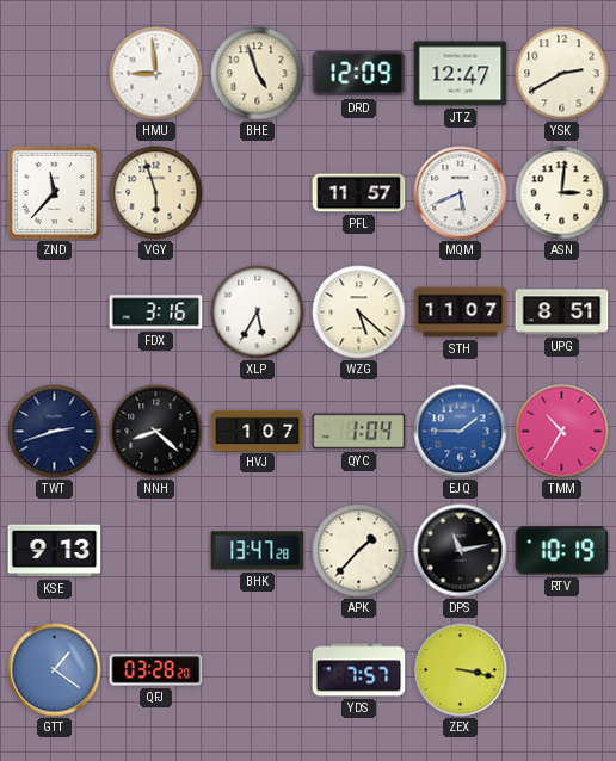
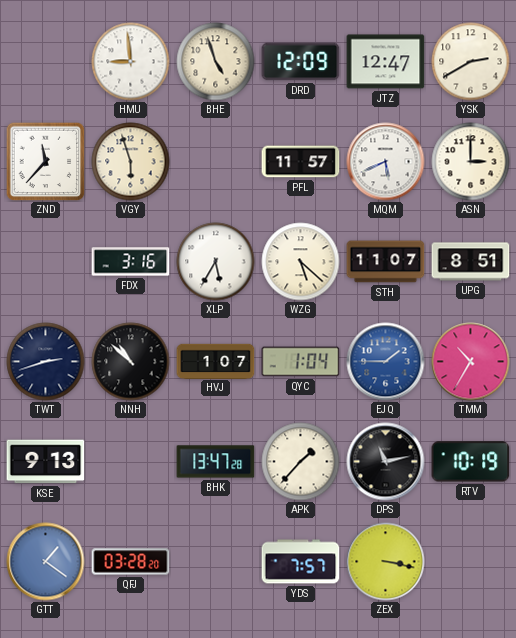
ASN: 3:01 -> 3:00
NNH: 8:22 -> 10:52
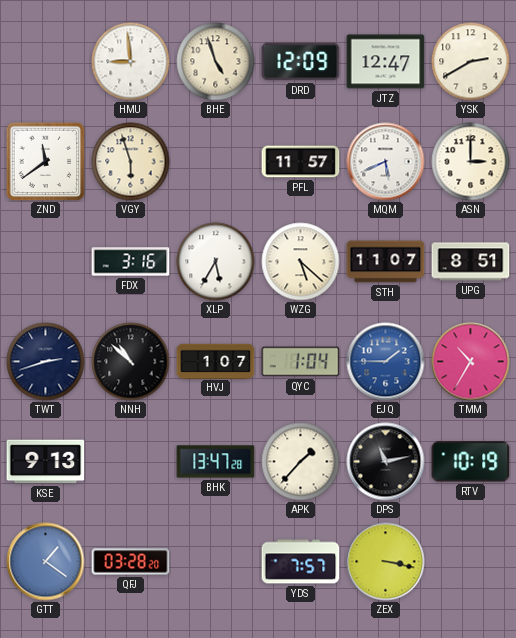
ZND: 11:37 -> 11:39
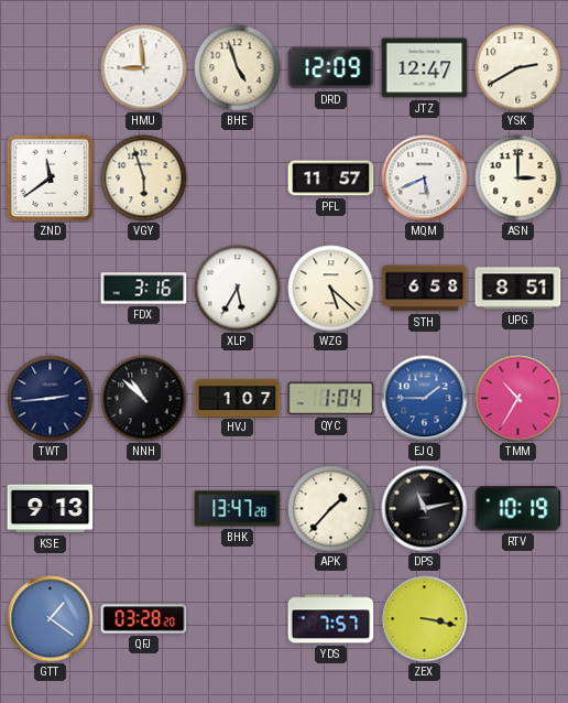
STH: 11:07 -> 6:58
TWT: 2:42 -> 2:44
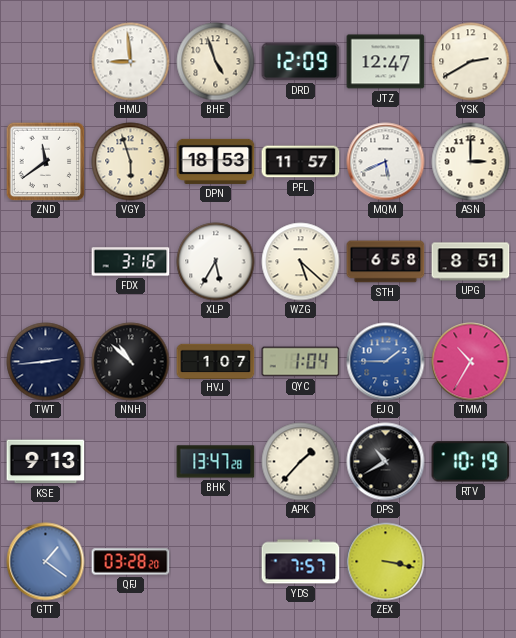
DPN: none -> 18:53
DPS: 11:13 -> 10:40
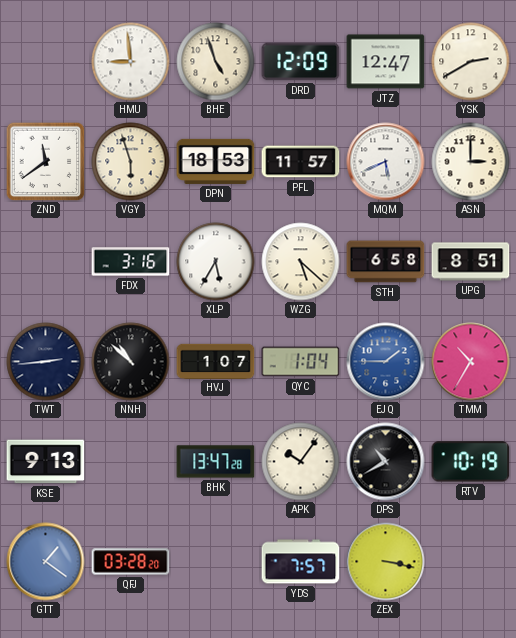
APK: 1:37 -> 10:06
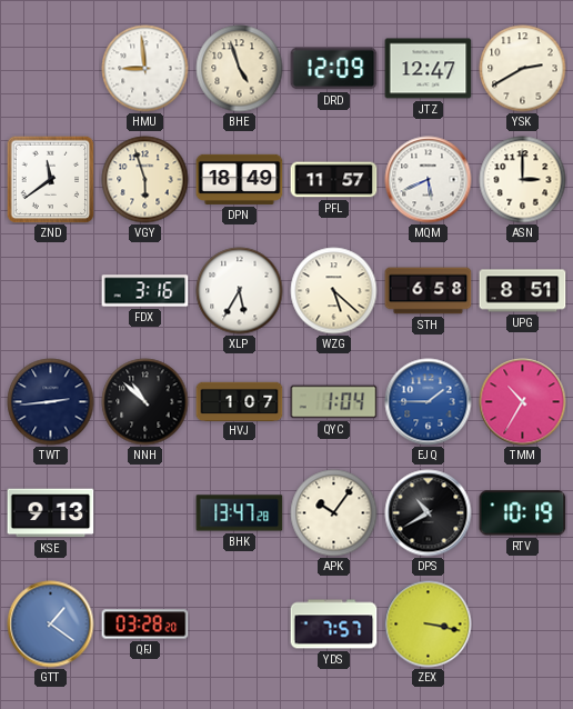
DPN: 18:53 -> 18:49
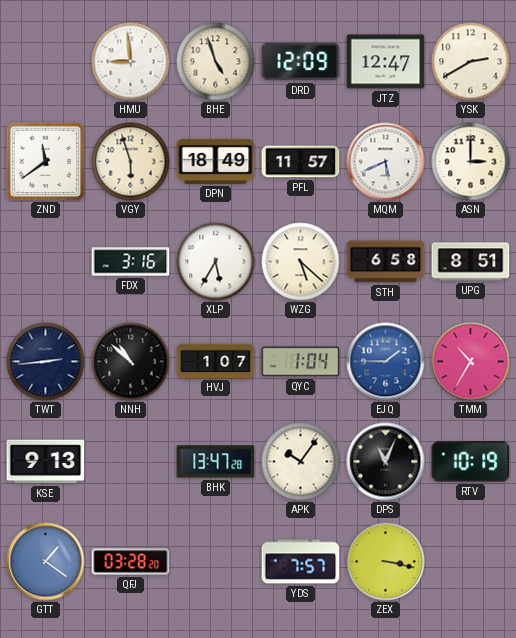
DPS: 10:40 -> 11:04
